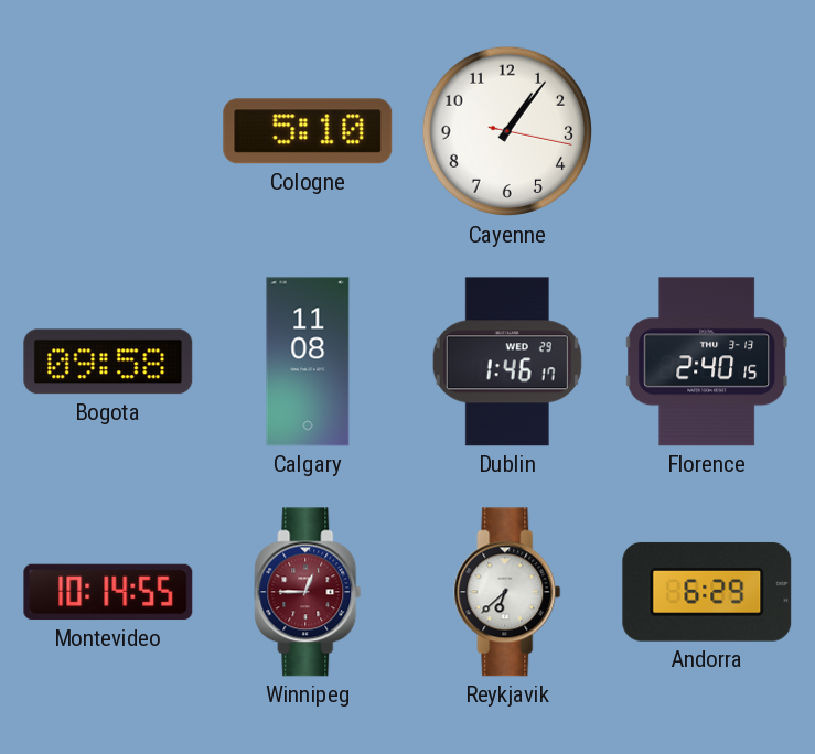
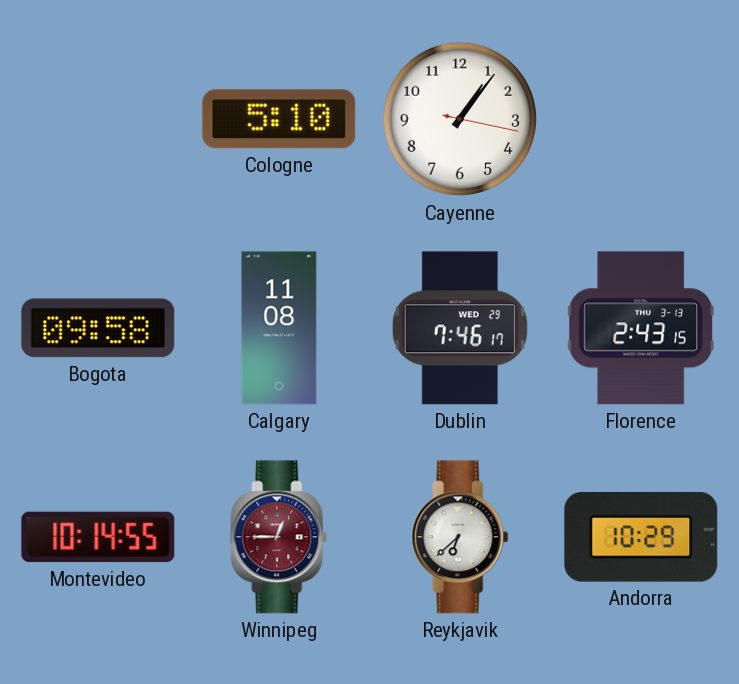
Dublin: 1:46 -> 7:46
Florence: 2:40 -> 2:43
Andorra: 6:29 -> 10:29
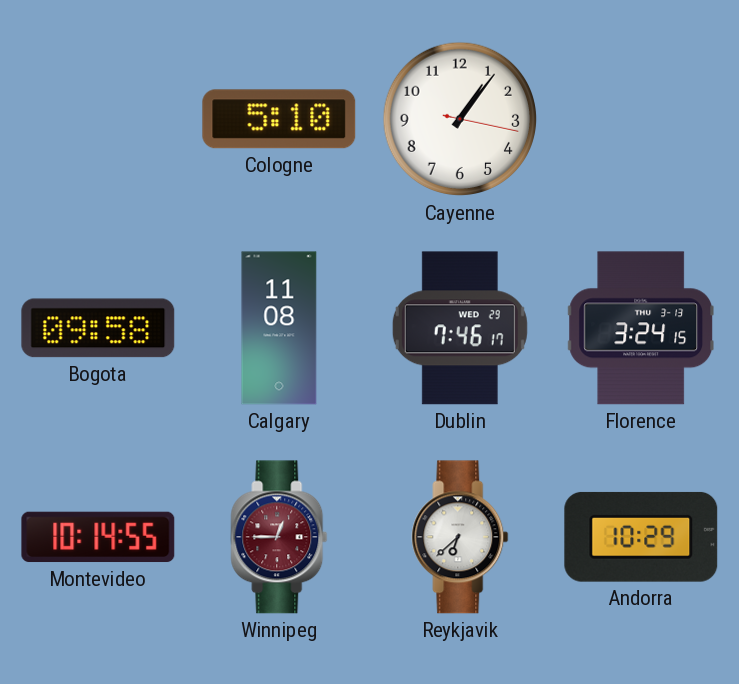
Florence: 2:43 -> 3:24
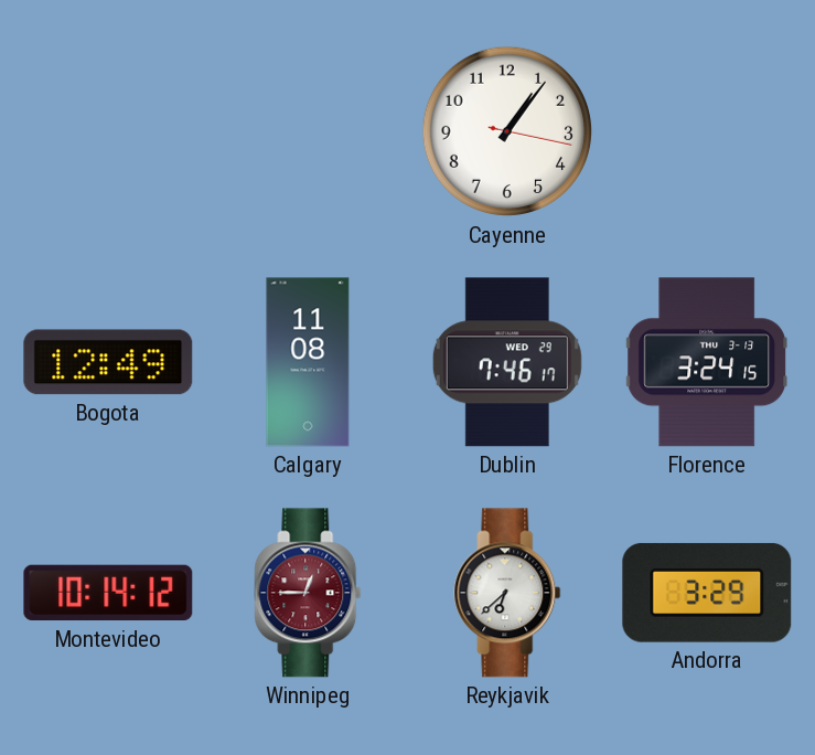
Cologne: 5:10 -> none
Bogota: 09:58 -> 12:49
Montevideo: 10:14:55 -> 10:14:12
Andorra: 10:29 -> 3:29
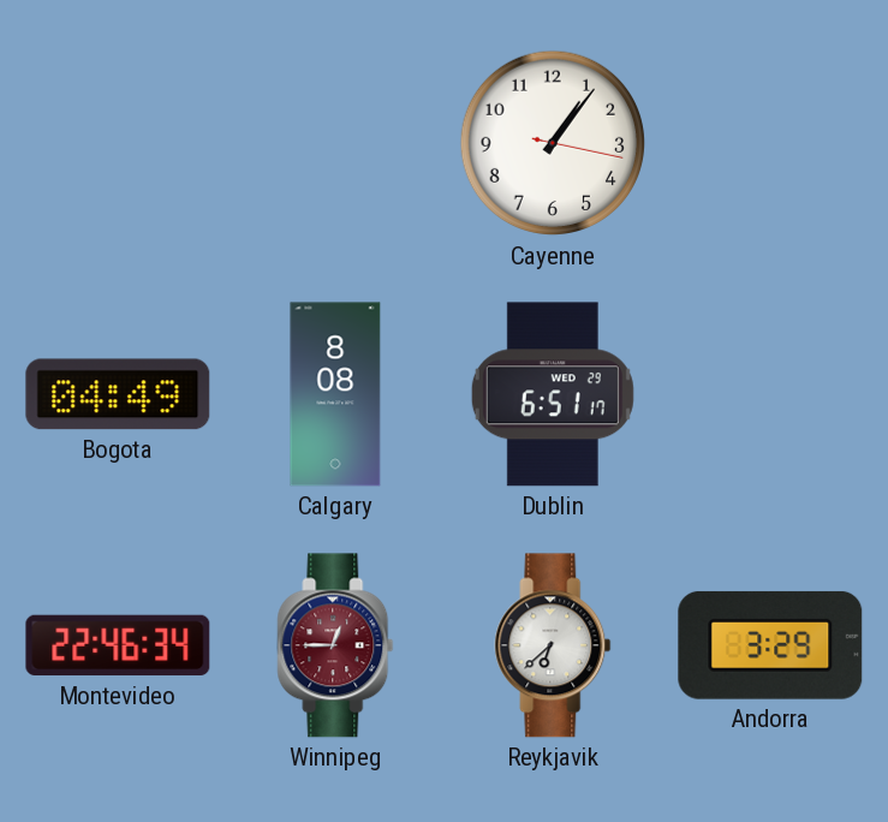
Bogota: 12:49 -> 04:49
Calgary: 11:08 -> 8:08
Dublin: 7:46 -> 6:51
Florence: 3:24 -> none
Montevideo: 10:14 -> 22:46
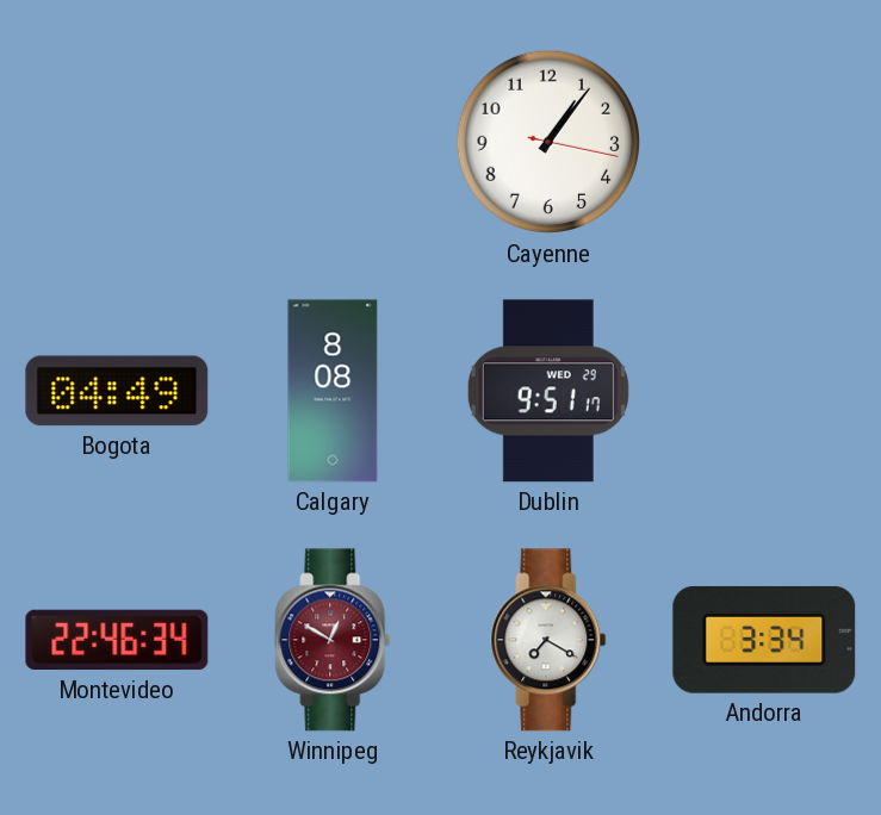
Dublin: 6:51 -> 9:51
Winnipeg: 12:45 -> 12:50
Reykjavik: 6:38 -> 7:20
Andorra: 3:29 -> 3:34
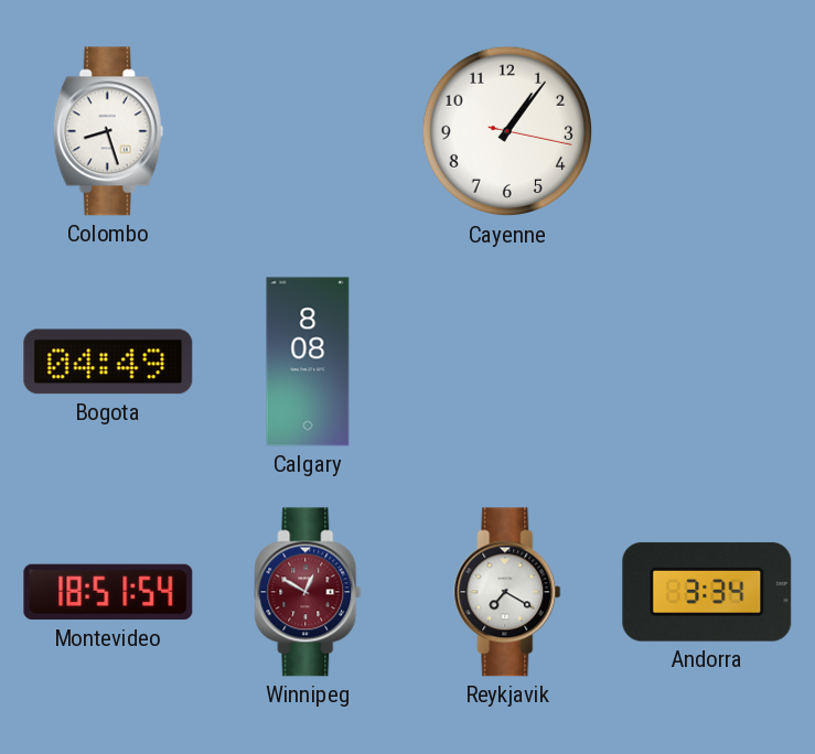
Colombo: none -> 8:27
Dublin: 9:51 -> none
Montevideo: 22:46 -> 18:51
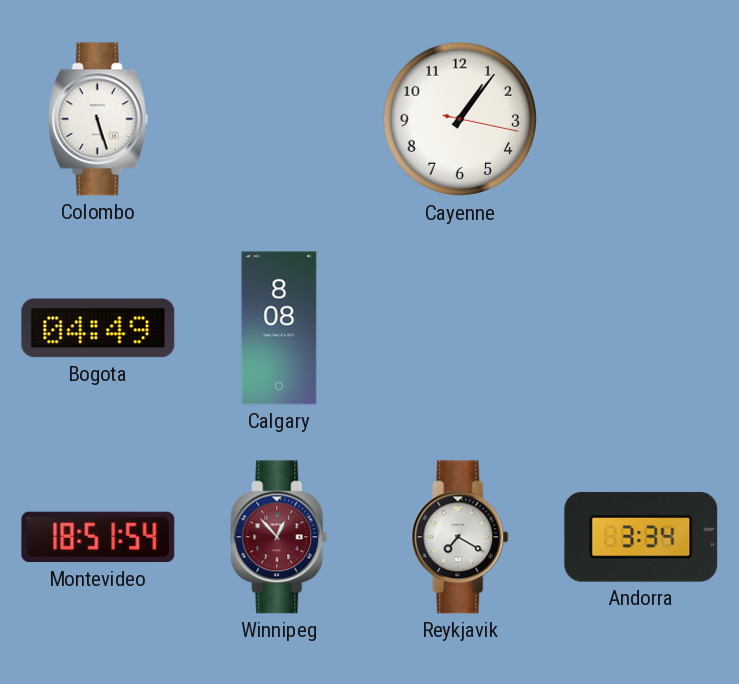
Colombo: 8:27 -> 5:27
Winnipeg: 12:50 -> 12:53
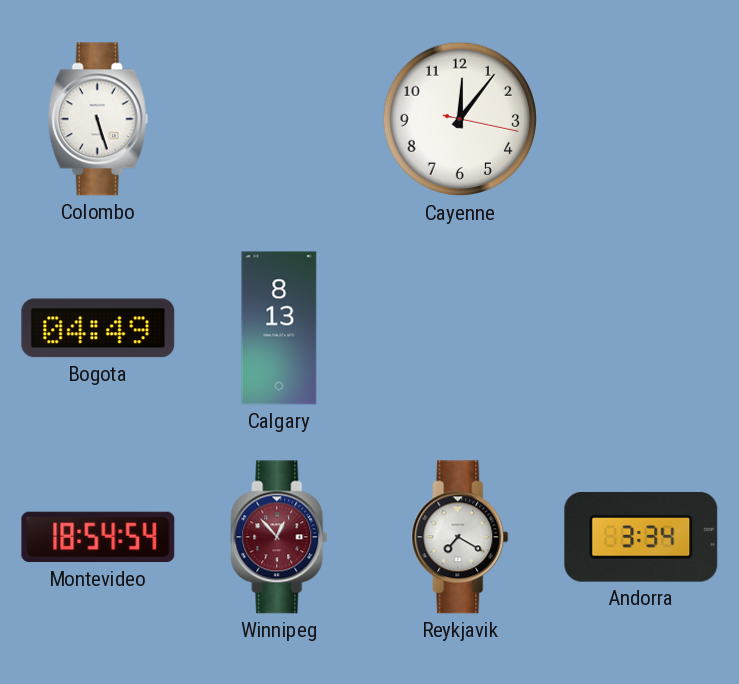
Cayenne: 1:06 -> 12:06
Calgary: 8:08 -> 8:13
Montevideo: 18:51 -> 18:54
